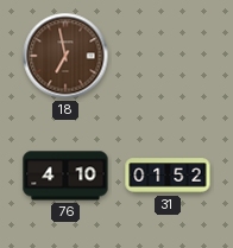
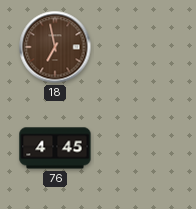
76: 4:10 -> 4:45
31: 01:52 -> none
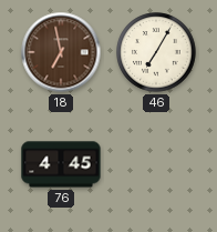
46: none -> 7:05
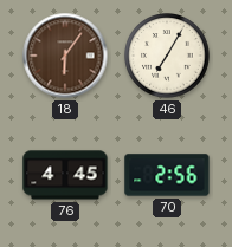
18: 6:58 -> 6:06
70: none -> 2:56
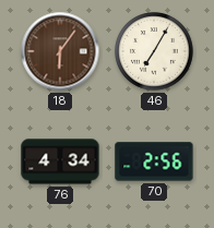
76: 4:45 -> 4:34
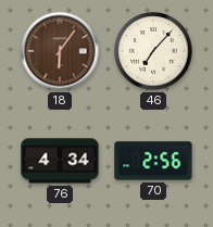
46: 7:05 -> 7:07
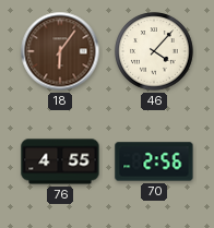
46: 7:07 -> 4:07
76: 4:34 -> 4:55
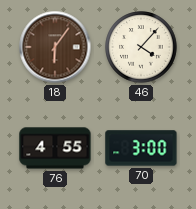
70: 2:56 -> 3:00
